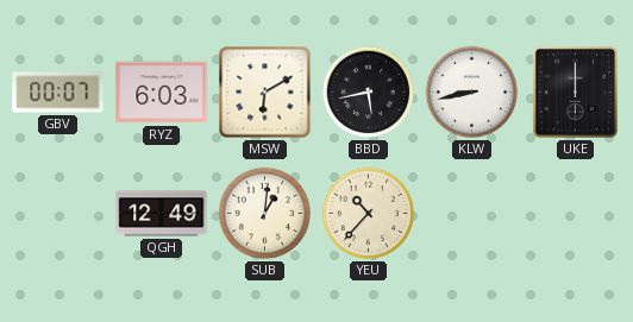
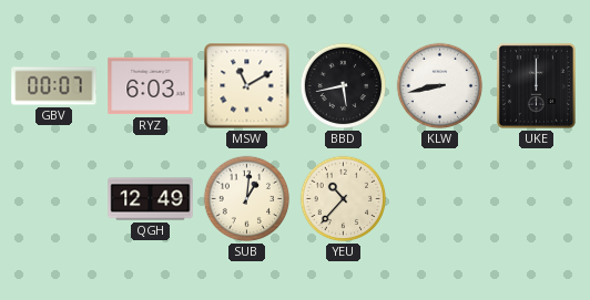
MSW: 6:10 -> 11:10
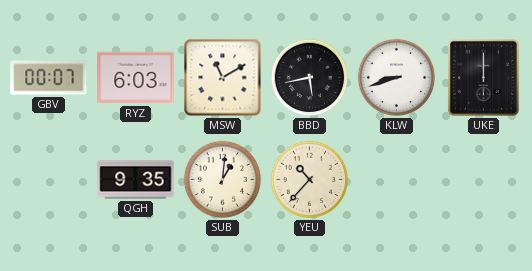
KLW: 8:43 -> 8:42
QGH: 12:49 -> 9:35
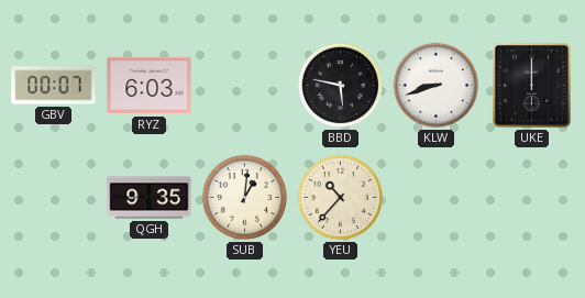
MSW: 11:10 -> none
BBD: 5:43 -> 5:47
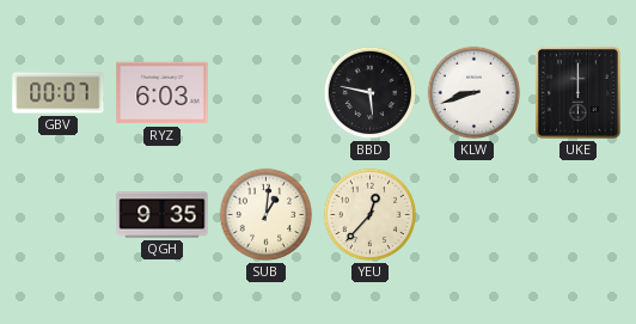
YEU: 10:37 -> 12:37
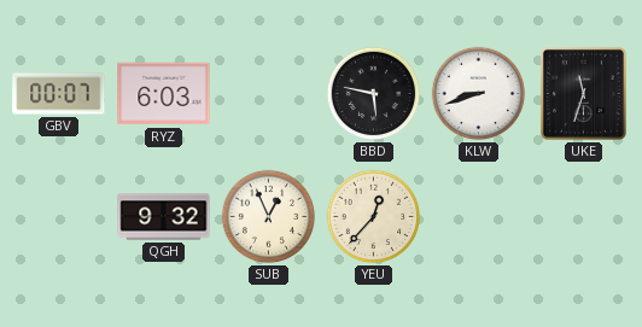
UKE: 12:00 -> 11:33
QGH: 9:35 -> 9:32
SUB: 1:01 -> 12:56
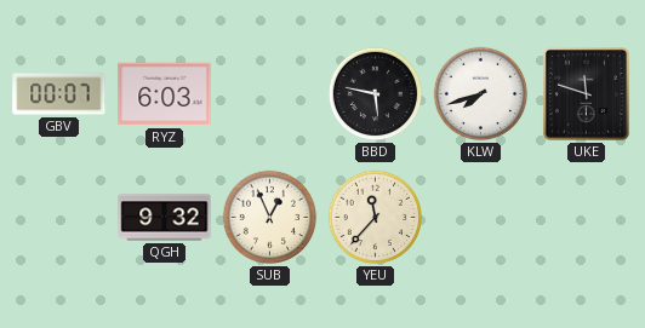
KLW: 8:42 -> 7:42
UKE: 11:33 -> 11:48
YEU: 12:37 -> 11:37
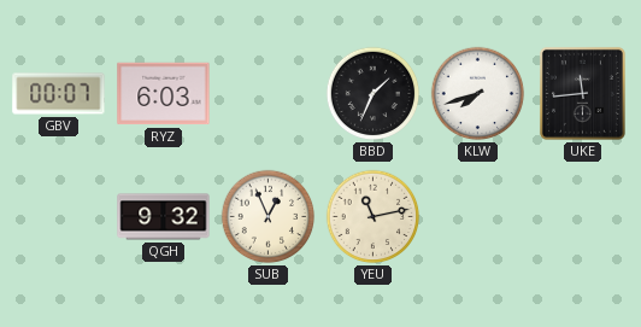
BBD: 5:47 -> 1:34
UKE: 11:48 -> 11:44
YEU: 11:37 -> 11:13
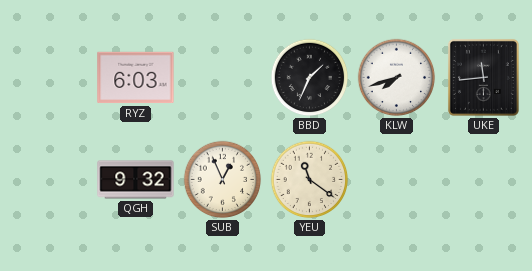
GBV: 00:07 -> none
YEU: 11:13 -> 11:21
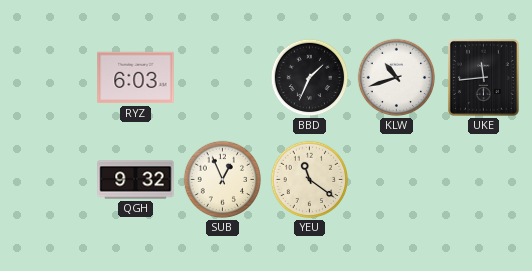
KLW: 7:42 -> 10:42
